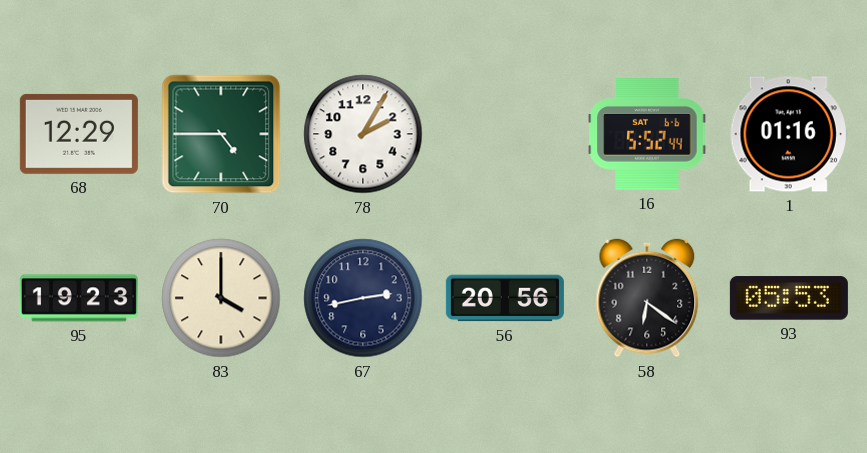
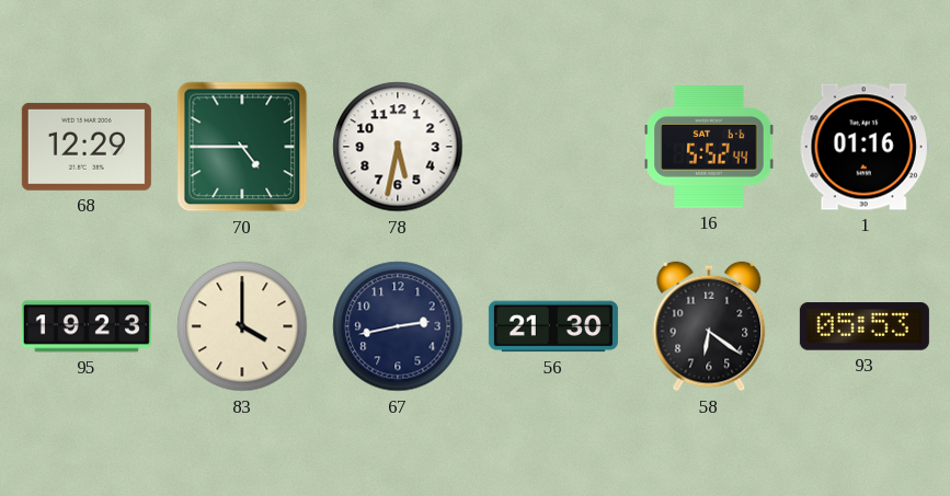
78: 2:05 -> 5:32
56: 20:56 -> 21:30
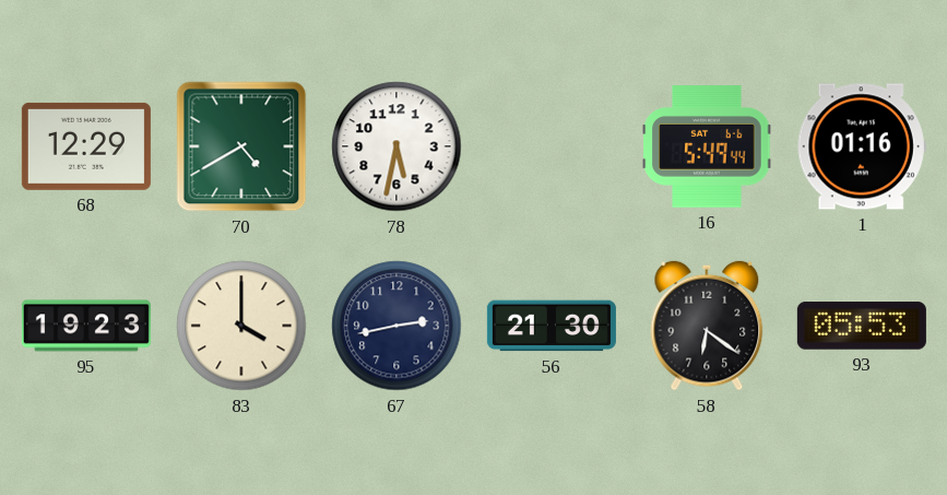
70: 4:45 -> 4:40
16: 5:52 -> 5:49
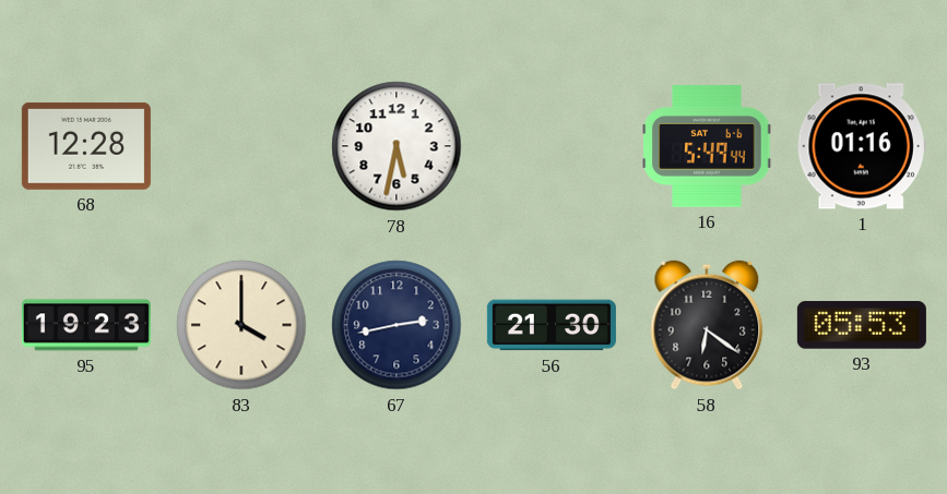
68: 12:29 -> 12:28
70: 4:40 -> none
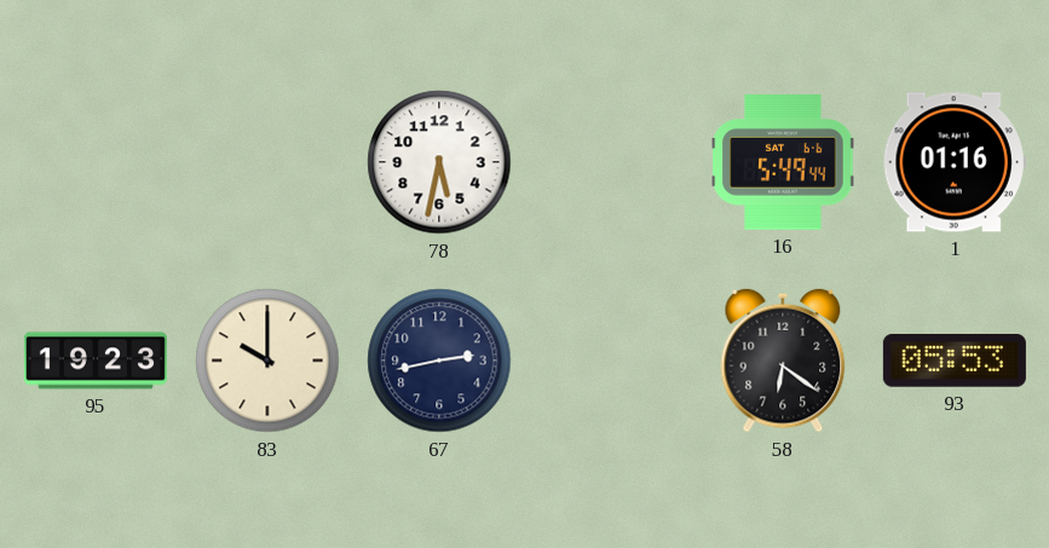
68: 12:28 -> none
83: 4:00 -> 10:00
56: 21:30 -> none
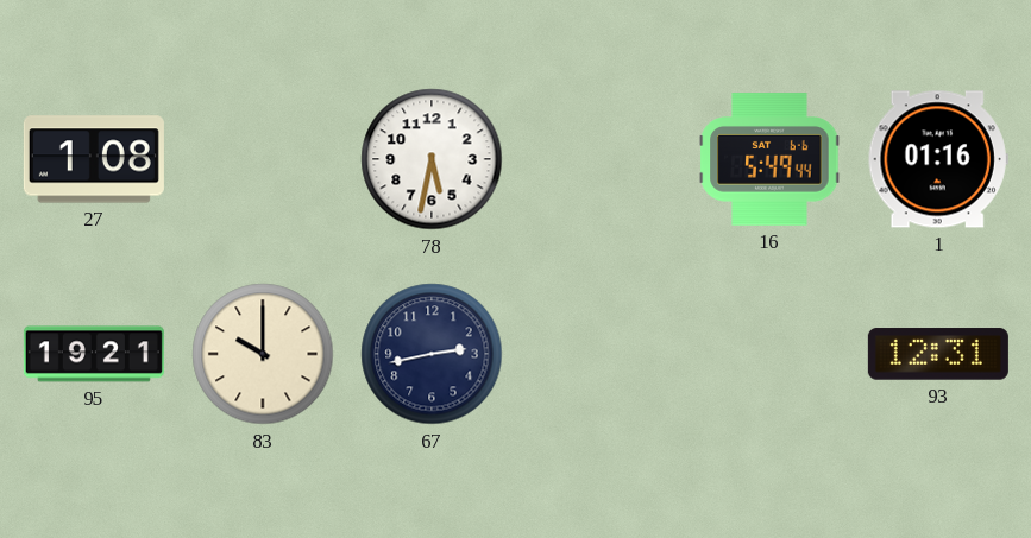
27: none -> 1:08
95: 19:23 -> 19:21
58: 6:21 -> none
93: 05:53 -> 12:31
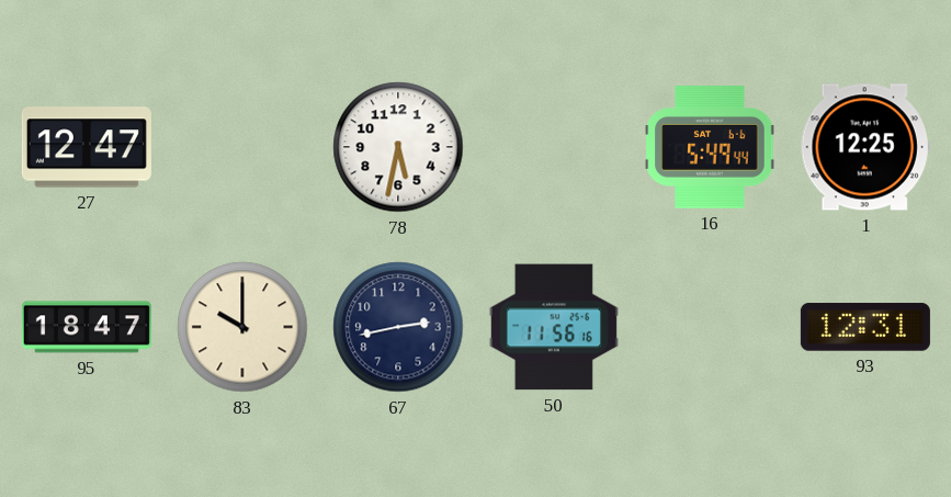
27: 1:08 -> 12:47
1: 01:16 -> 12:25
95: 19:21 -> 18:47
50: none -> 11:56
